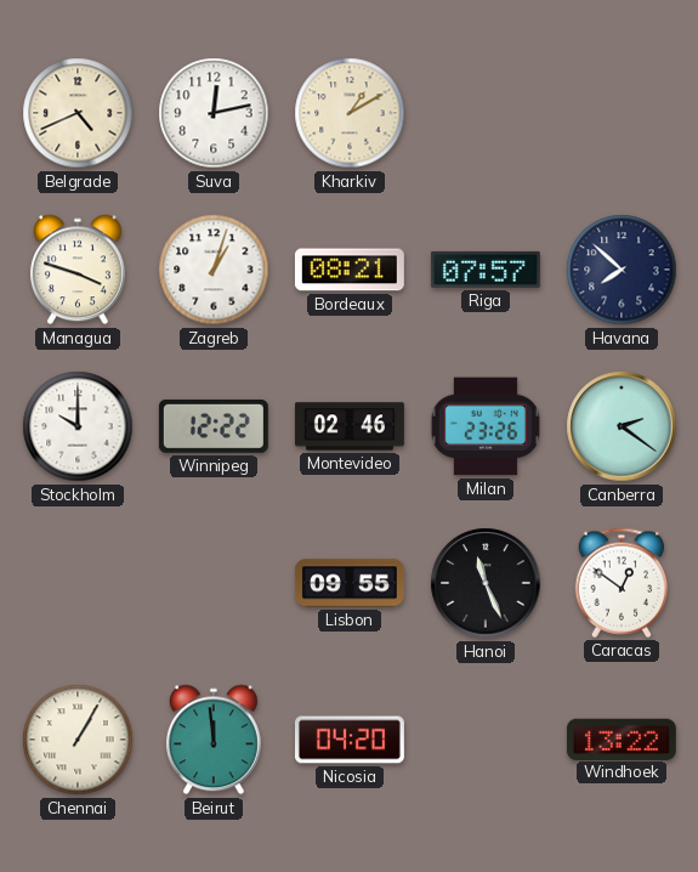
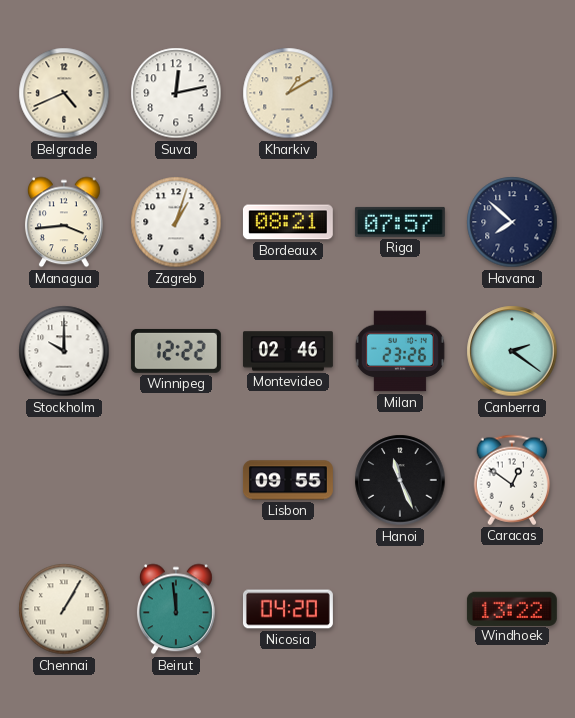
Managua: 3:48 -> 3:44
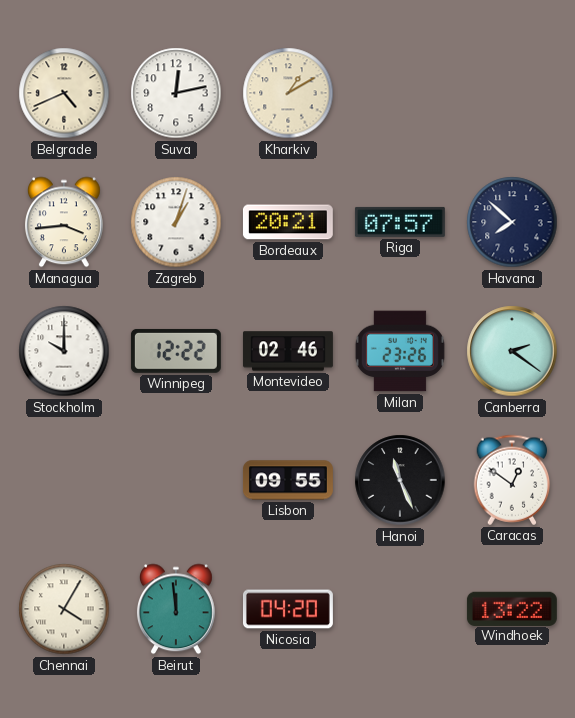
Bordeaux: 08:21 -> 20:21
Chennai: 1:05 -> 4:05
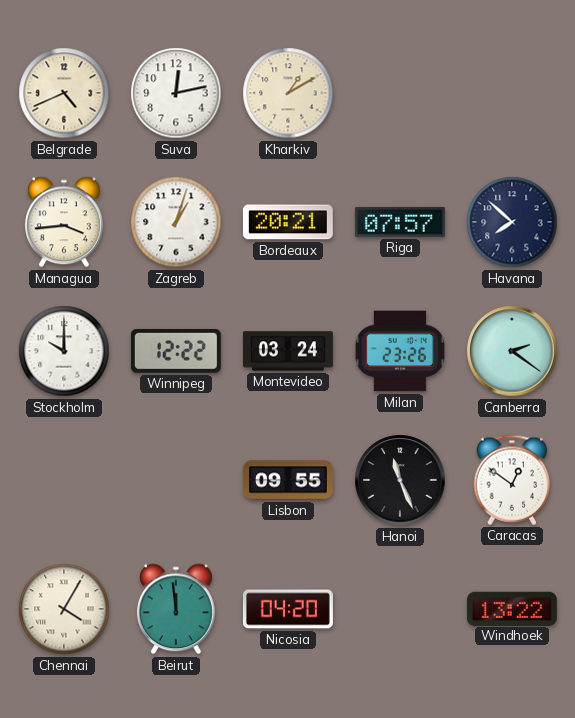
Montevideo: 02:46 -> 03:24
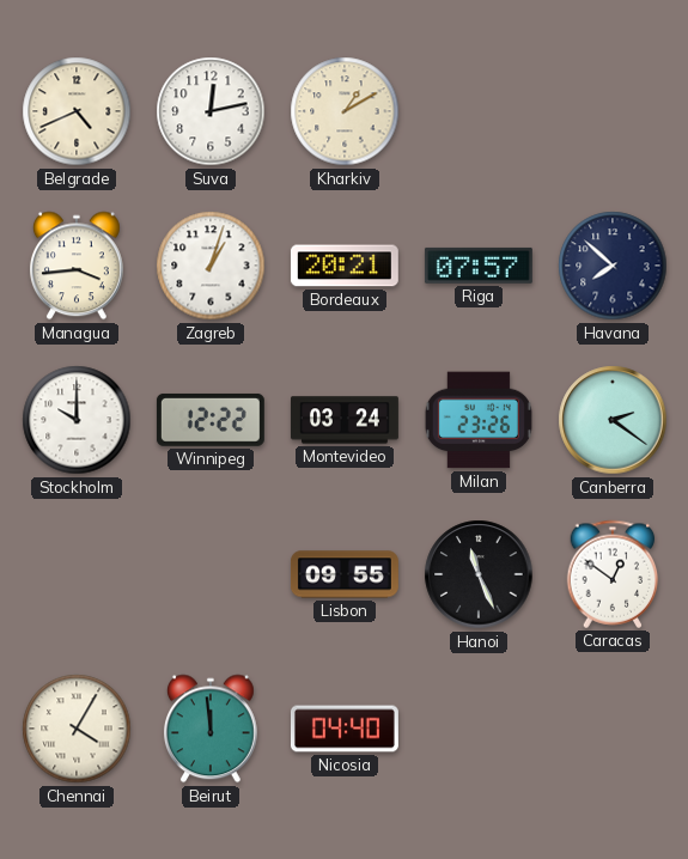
Nicosia: 04:20 -> 04:40
Windhoek: 13:22 -> none
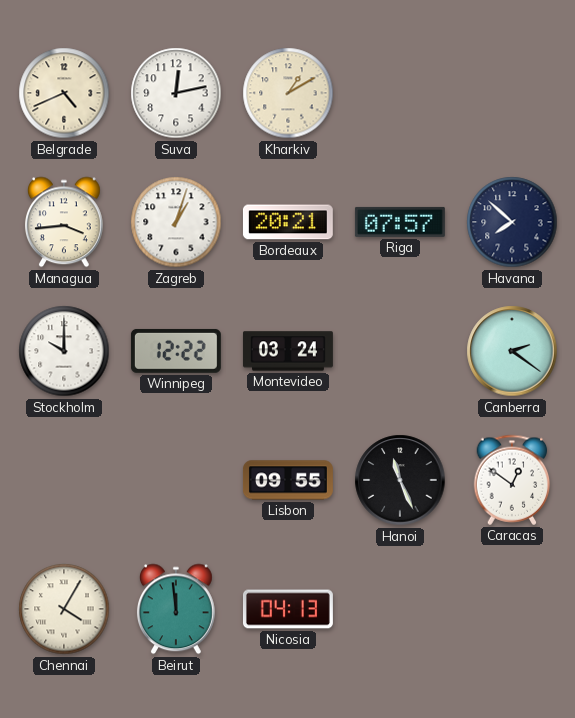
Milan: 23:26 -> none
Nicosia: 04:40 -> 04:13
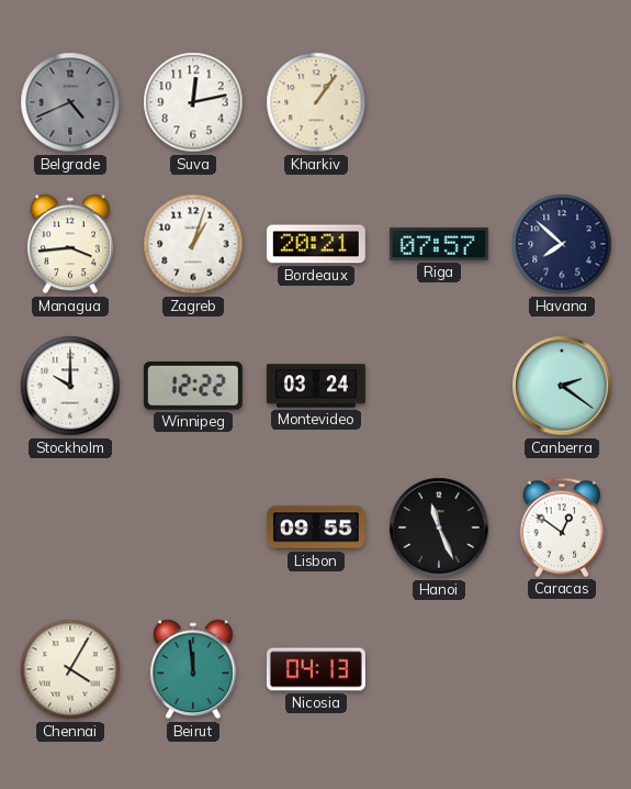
Belgrade dial: cream -> grey
Kharkiv: 1:10 -> 1:06
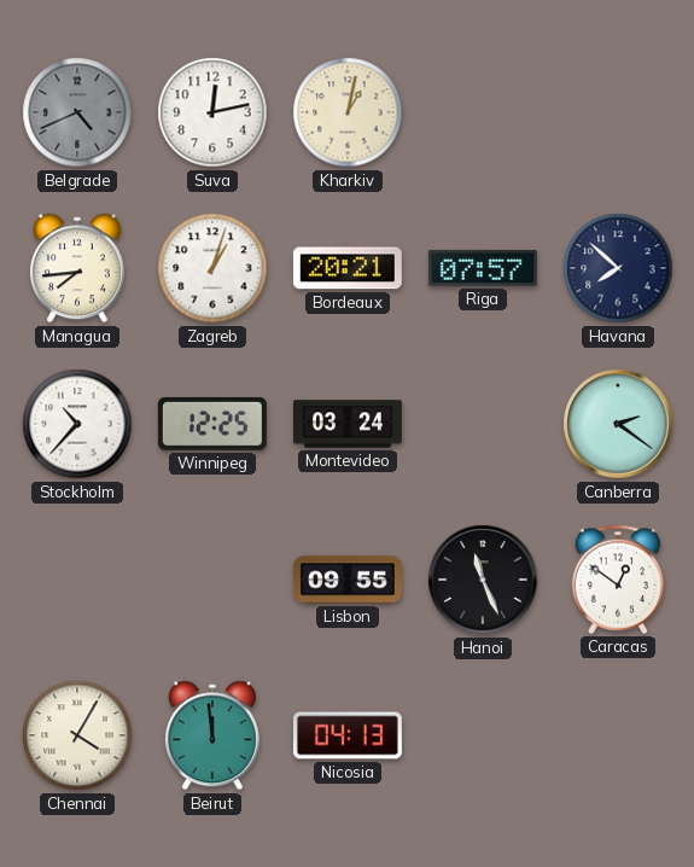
Kharkiv: 1:06 -> 1:02
Managua: 3:44 -> 7:44
Stockholm: 10:00 -> 10:37
Winnipeg: 12:22 -> 12:25
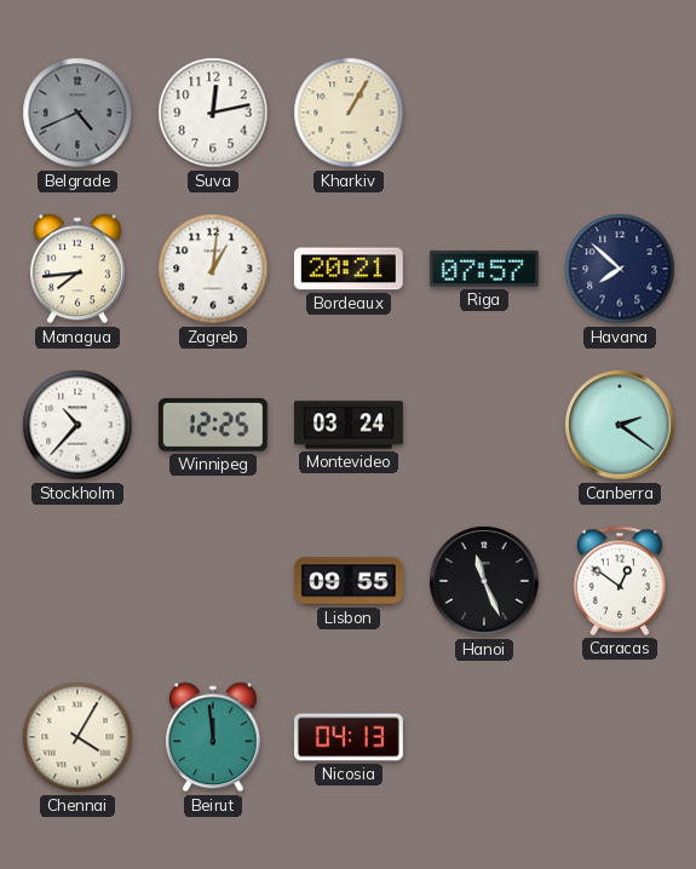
Kharkiv: 1:02 -> 1:05
Zagreb: 1:03 -> 1:01
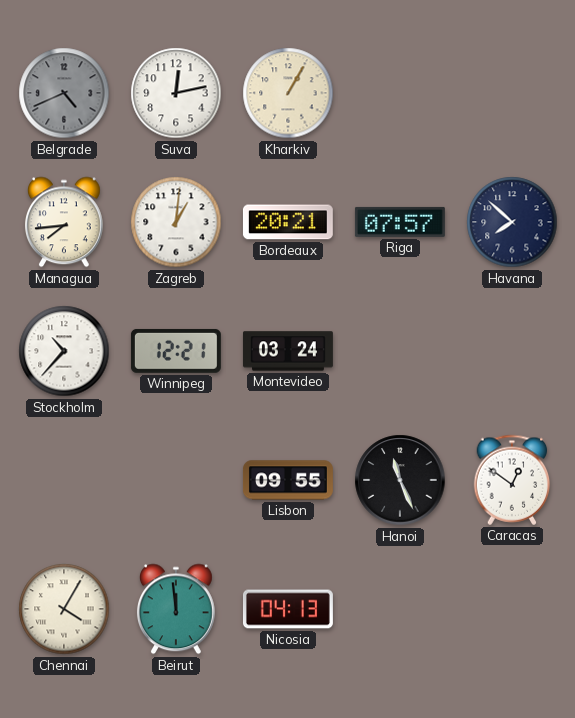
Winnipeg: 12:25 -> 12:21
Canberra: 2:21 -> none
